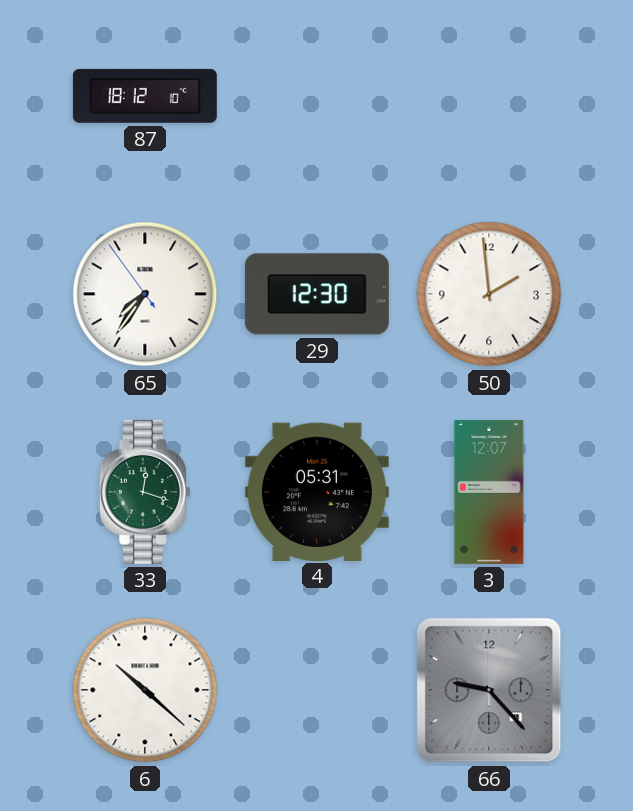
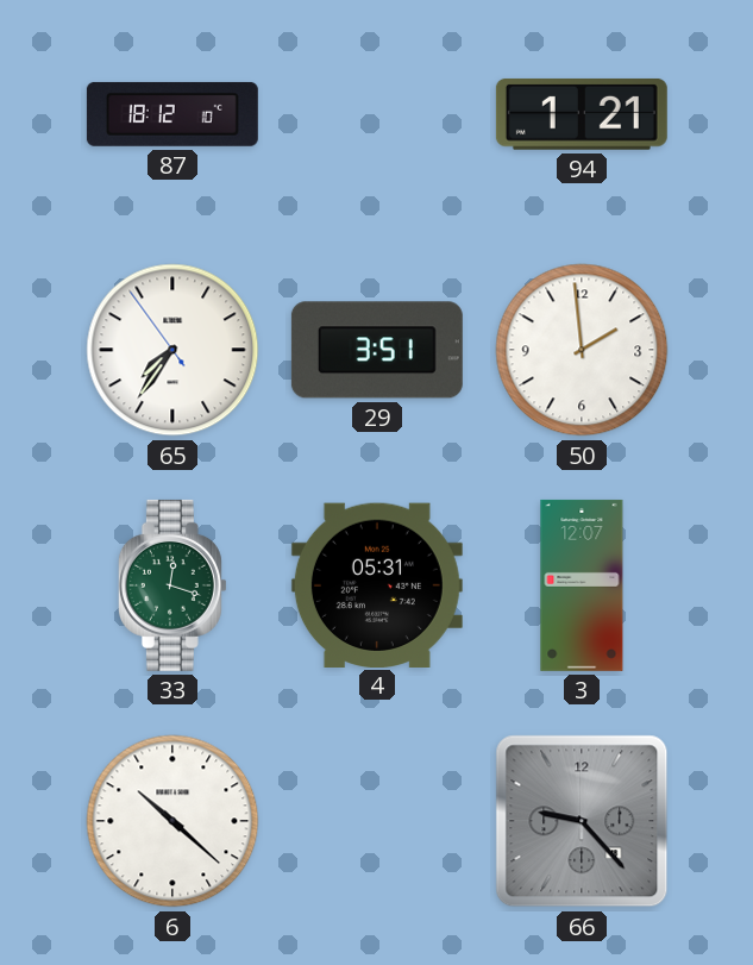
94: none -> 1:21
29: 12:30 -> 3:51
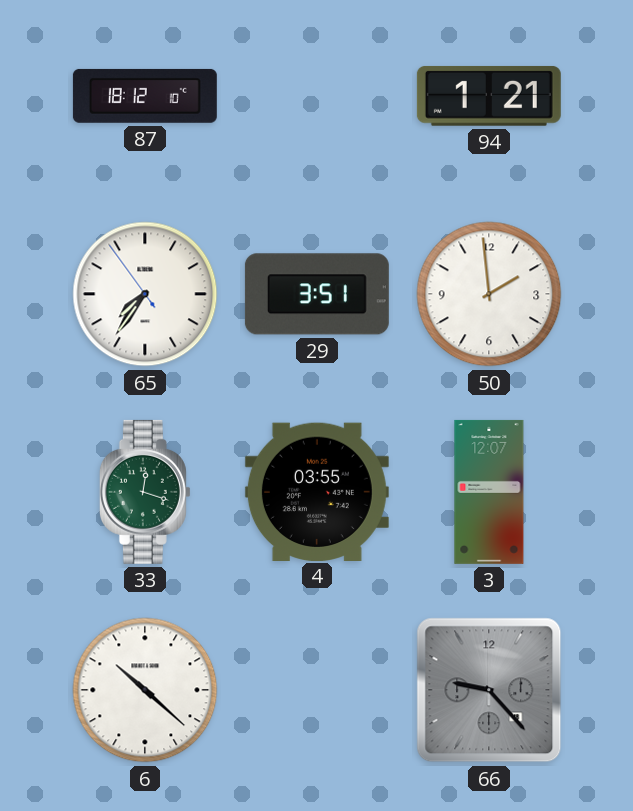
4: 05:31 -> 03:55
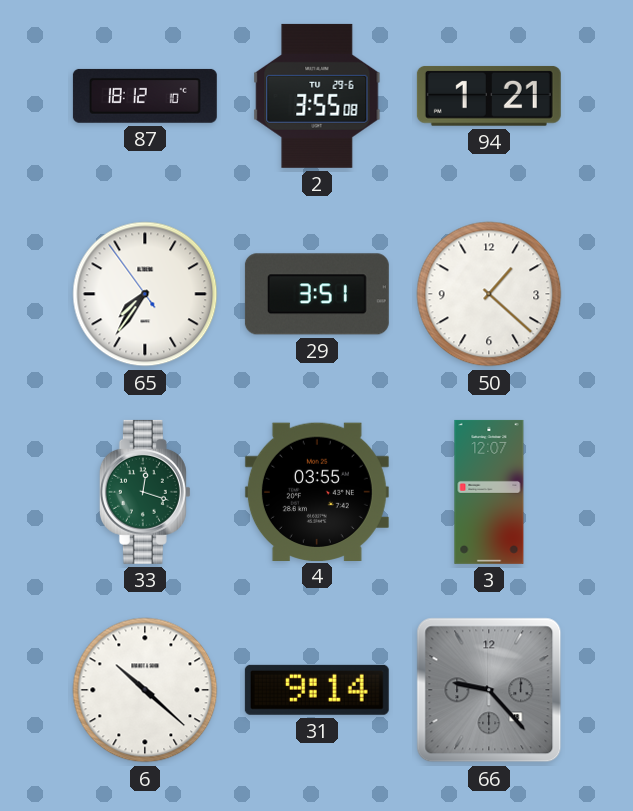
2: none -> 3:55
50: 1:59 -> 1:22
31: none -> 9:14
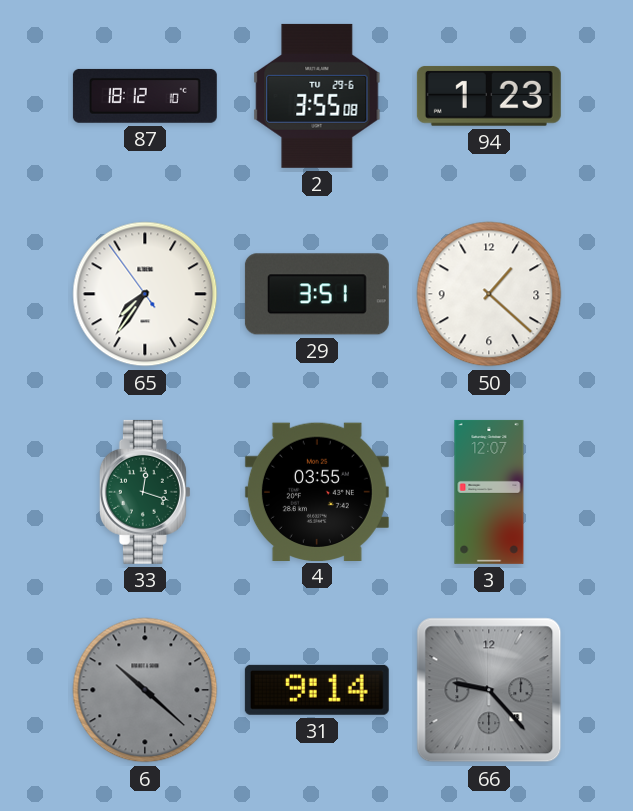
94: 1:21 -> 1:23
6 dial: white -> grey
